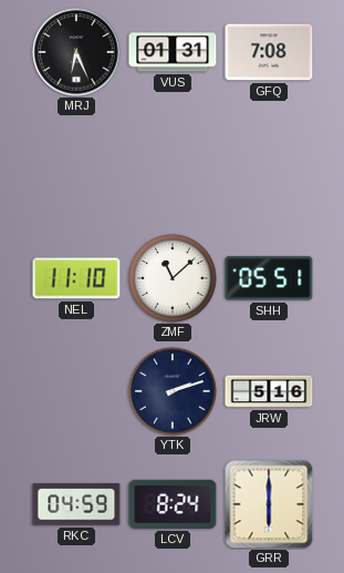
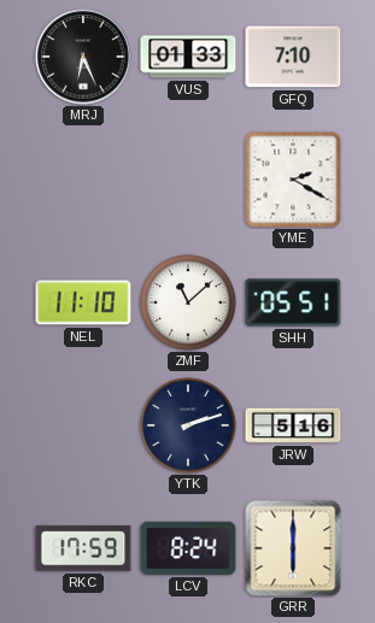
VUS: 01:31 -> 01:33
GFQ: 7:08 -> 7:10
YME: none -> 2:20
RKC: 04:59 -> 17:59
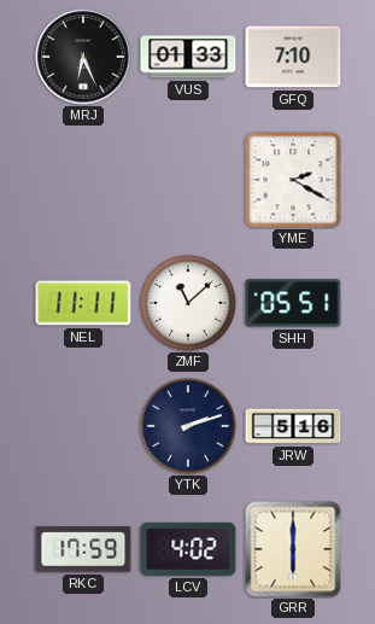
NEL: 11:10 -> 11:11
LCV: 8:24 -> 4:02
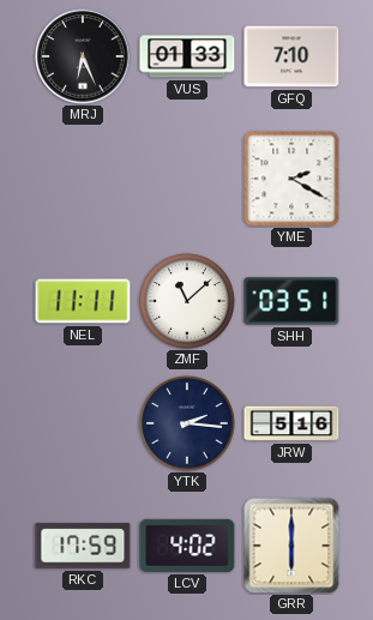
SHH: 05:51 -> 03:51
YTK: 2:12 -> 2:16
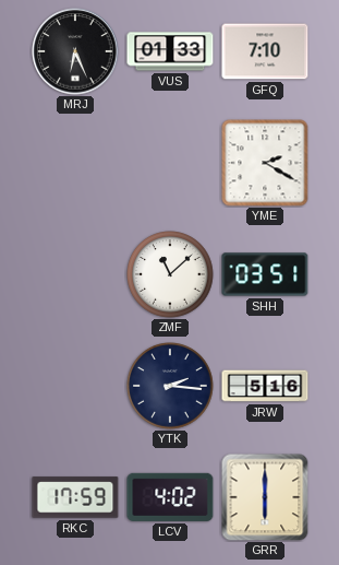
NEL: 11:11 -> none
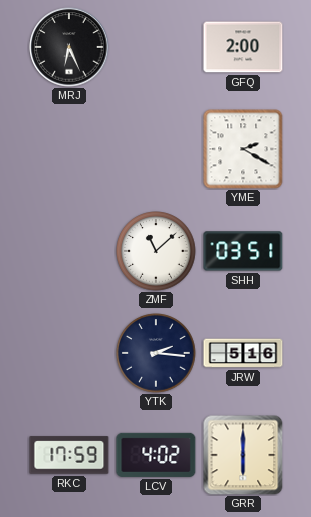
VUS: 01:33 -> none
GFQ: 7:10 -> 2:00
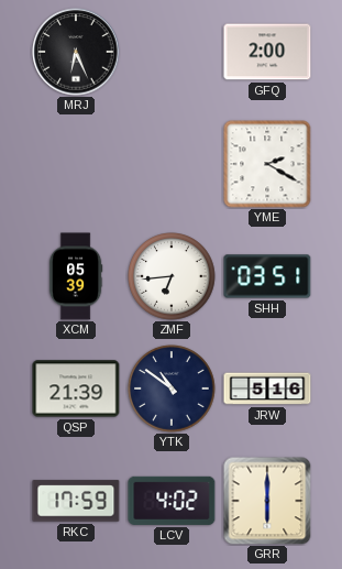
XCM: none -> 05:39
ZMF: 11:08 -> 6:44
QSP: none -> 21:39
YTK: 2:16 -> 10:51
